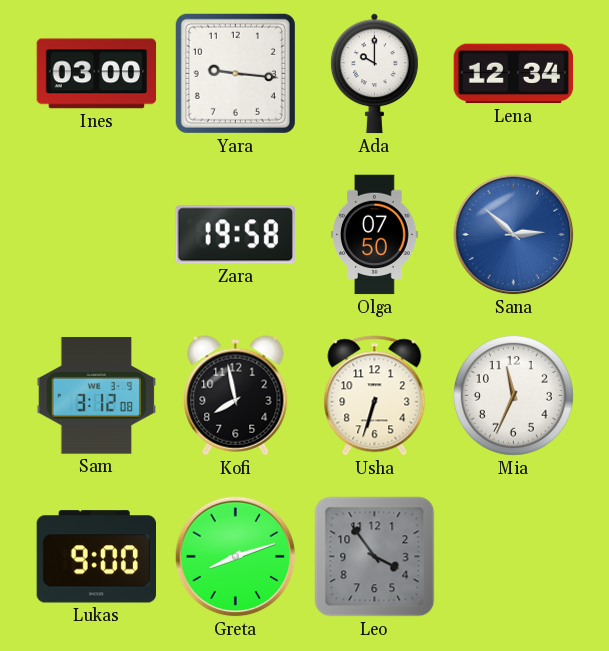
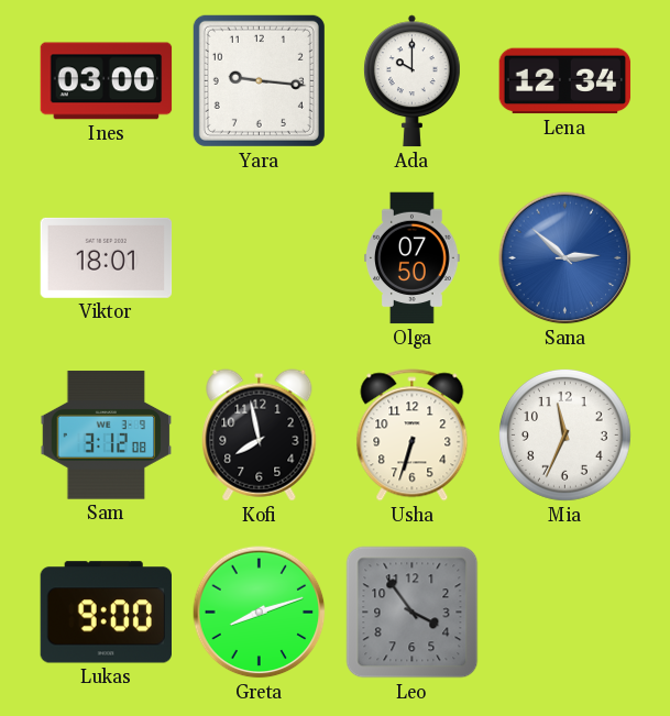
Viktor: none -> 18:01
Zara: 19:58 -> none
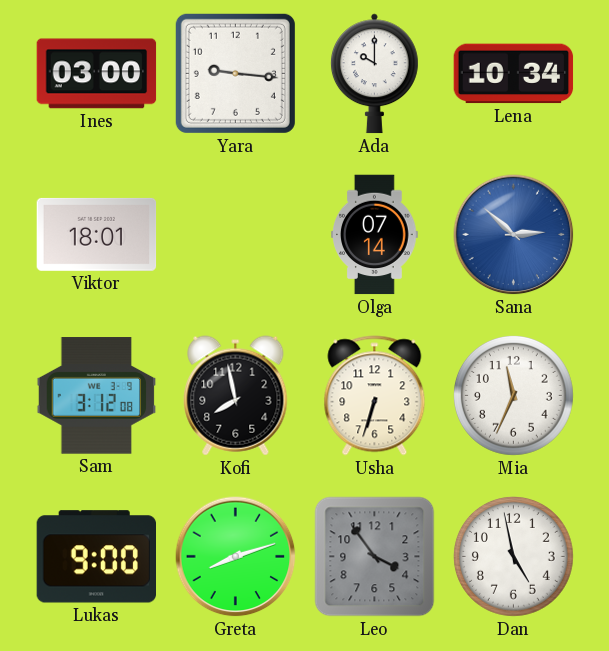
Lena: 12:34 -> 10:34
Olga: 07:50 -> 07:14
Dan: none -> 4:58
